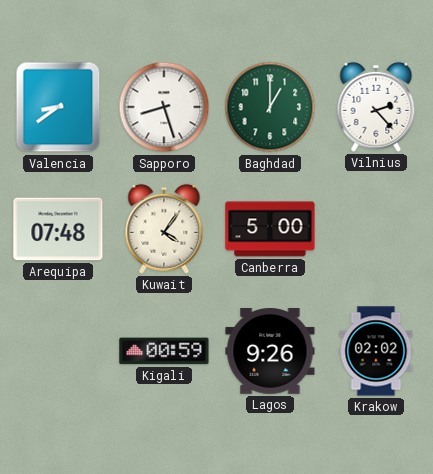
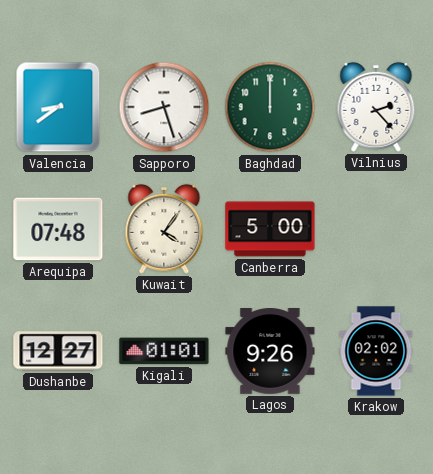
Baghdad: 1:00 -> 12:00
Dushanbe: none -> 12:27
Kigali: 00:59 -> 01:01
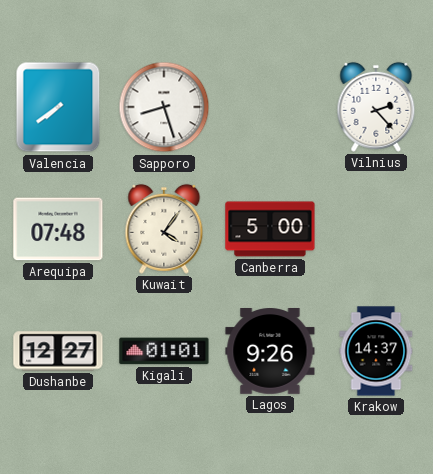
Valencia: 8:39 -> 7:39
Baghdad: 12:00 -> none
Krakow: 02:02 -> 14:37
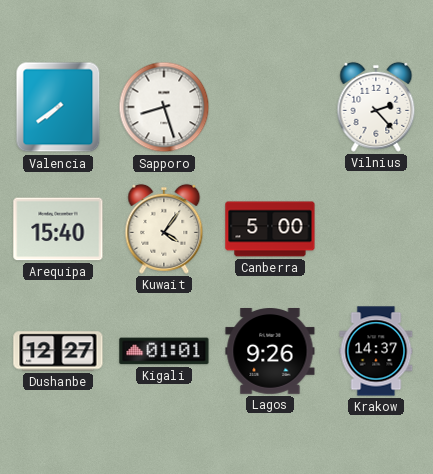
Arequipa: 07:48 -> 15:40
